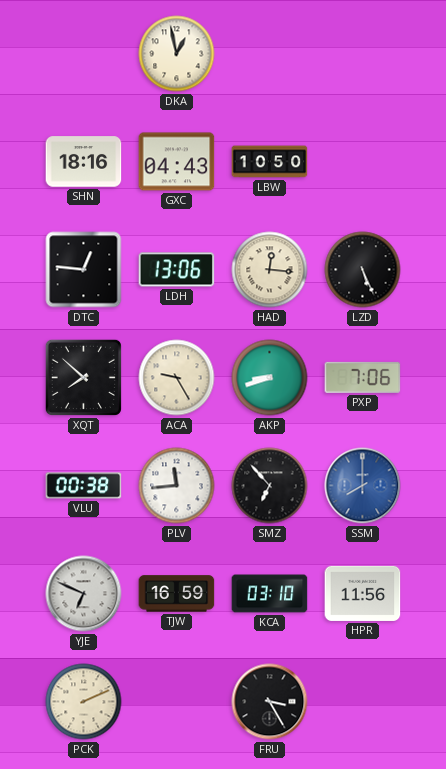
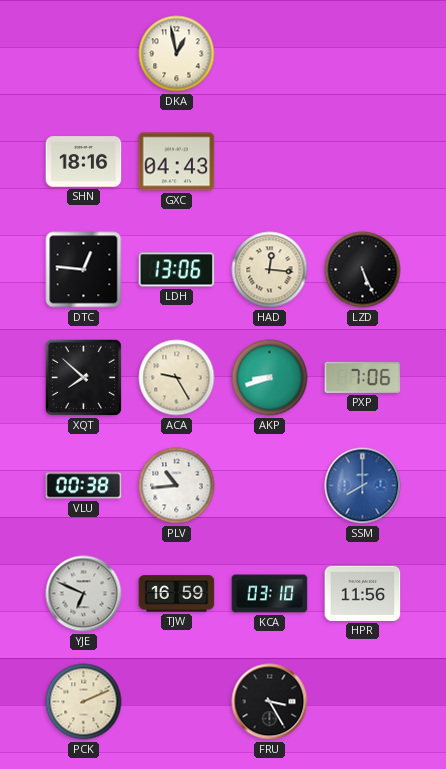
LBW: 10:50 -> none
PLV: 11:44 -> 10:44
SMZ: 6:53 -> none
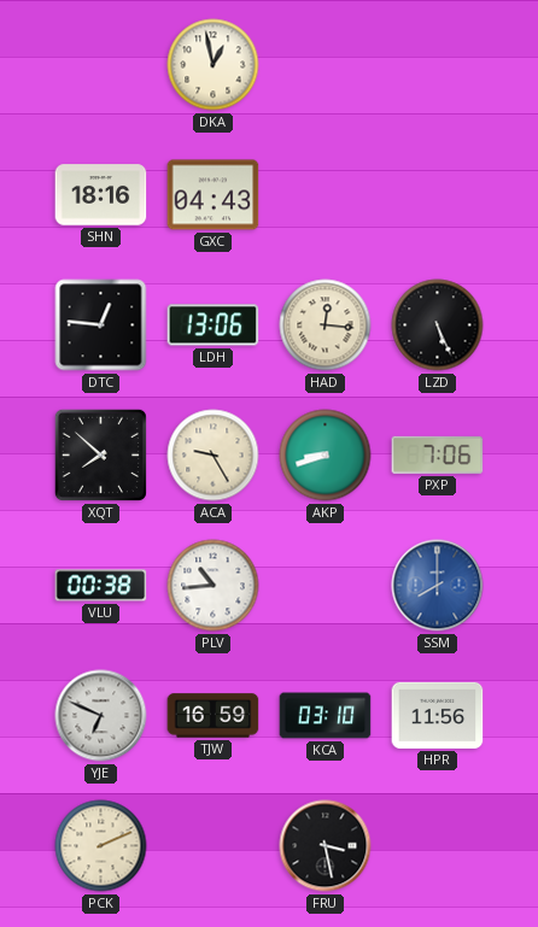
FRU: 3:25 -> 3:28
